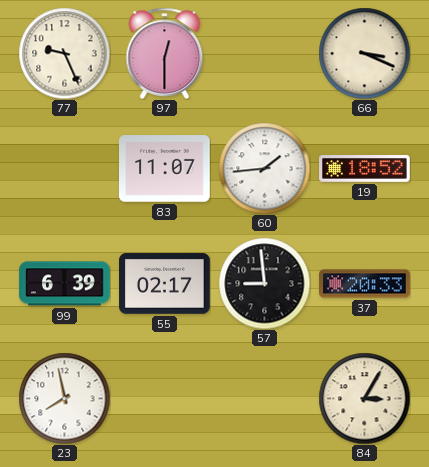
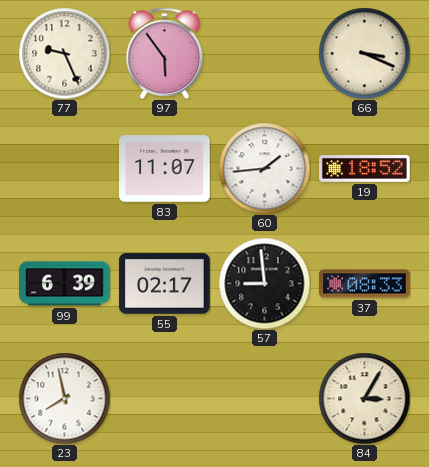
97: 12:30 -> 5:54
37: 20:33 -> 08:33
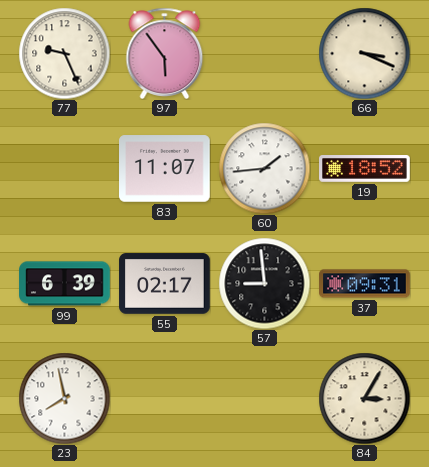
37: 08:33 -> 09:31
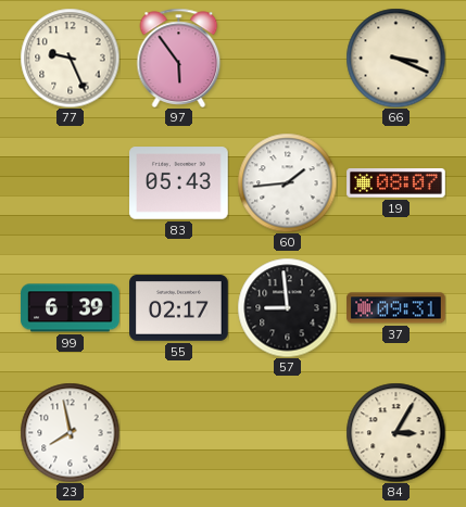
83: 11:07 -> 05:43
19: 18:52 -> 08:07
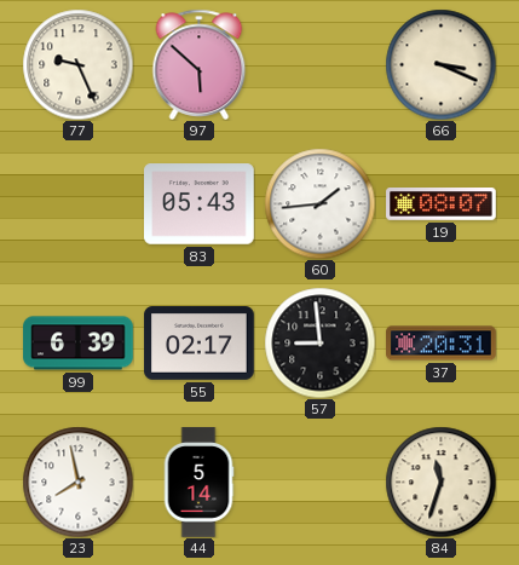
97: 5:54 -> 5:52
37: 09:31 -> 20:31
44: none -> 5:14
84: 3:05 -> 11:33
